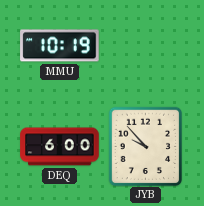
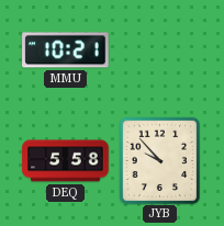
MMU: 10:19 -> 10:21
DEQ: 6:00 -> 5:58
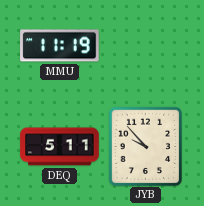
MMU: 10:21 -> 11:19
DEQ: 5:58 -> 5:11
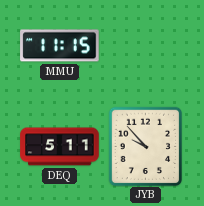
MMU: 11:19 -> 11:15
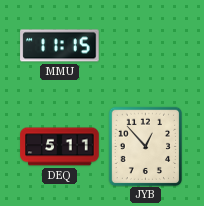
JYB: 9:53 -> 12:53
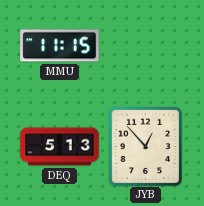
DEQ: 5:11 -> 5:13
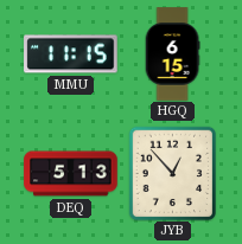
HGQ: none -> 6:15
